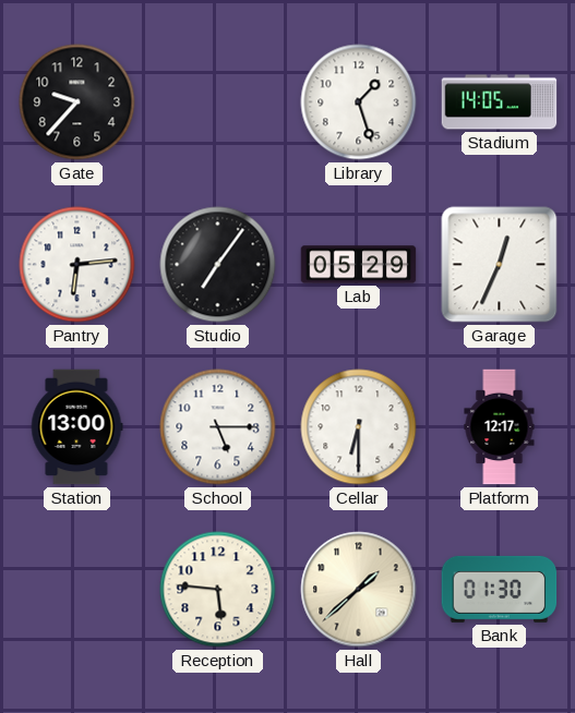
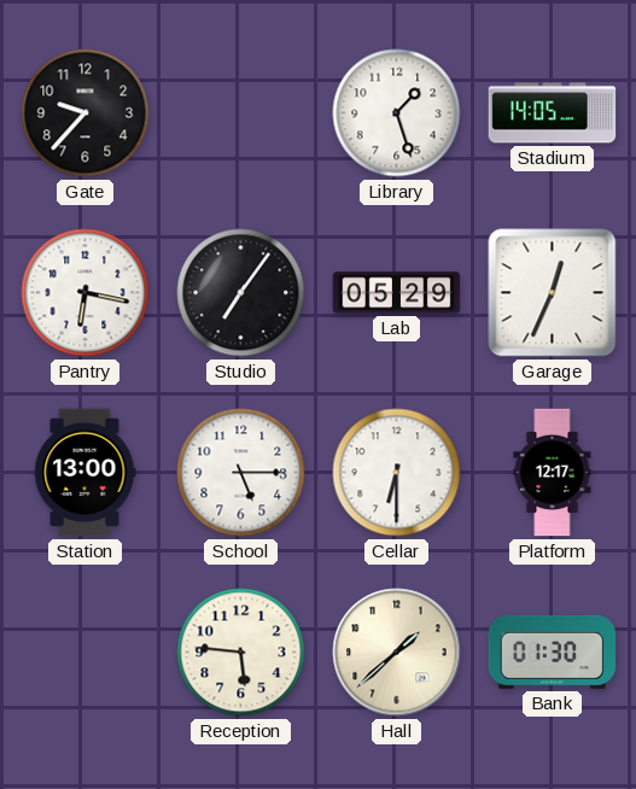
Pantry: 6:14 -> 6:17
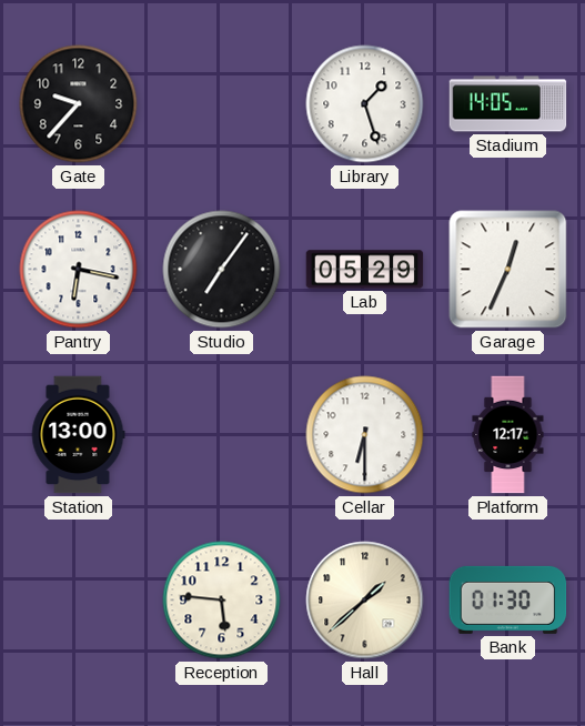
School: 5:15 -> none
